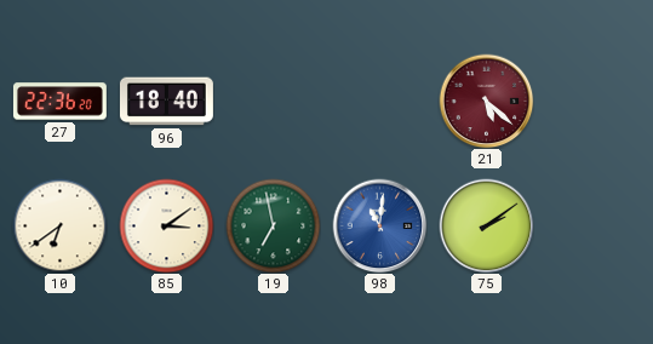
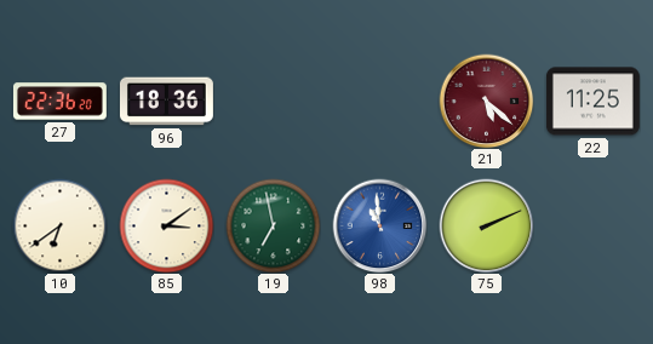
96: 18:40 -> 18:36
22: none -> 11:25
98: 11:01 -> 10:59
75: 2:09 -> 2:11
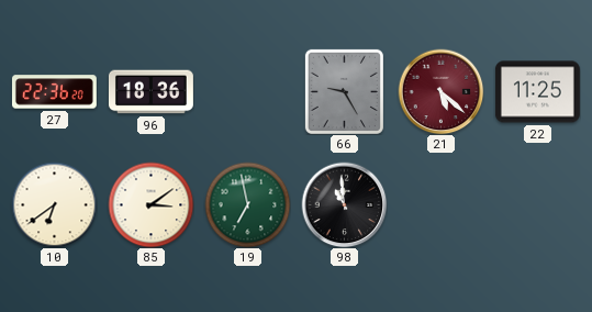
66: none -> 9:25
98 dial: blue -> black
75: 2:11 -> none
